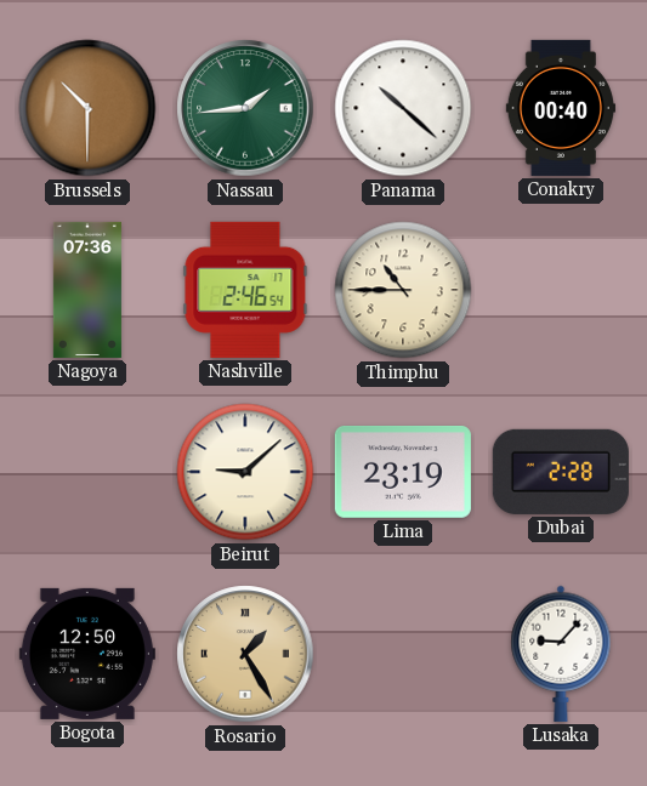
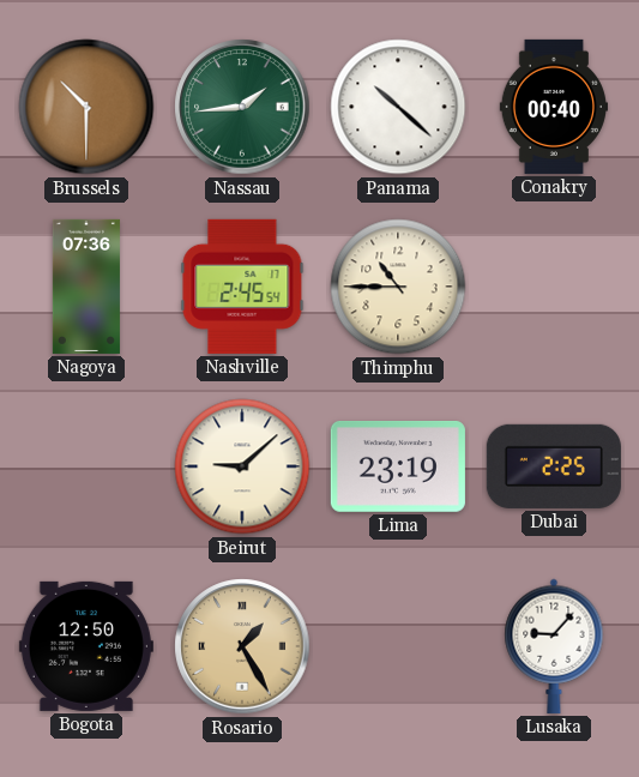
Nashville: 2:46 -> 2:45
Dubai: 2:28 -> 2:25
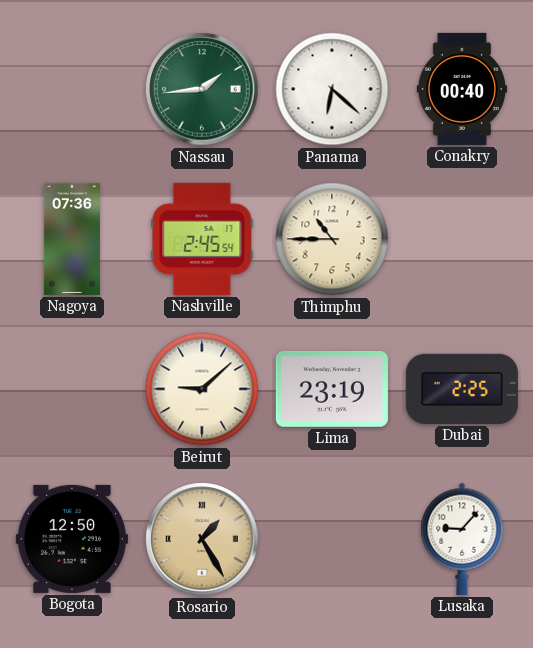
Brussels: 10:30 -> none
Panama: 10:22 -> 6:22
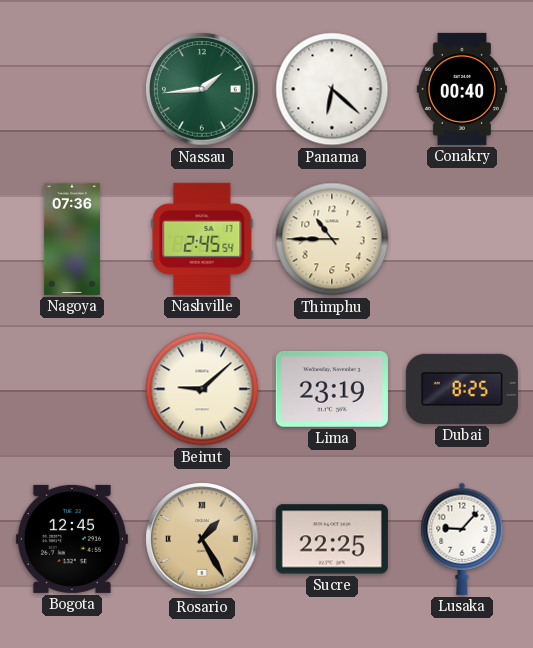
Dubai: 2:25 -> 8:25
Bogota: 12:50 -> 12:45
Sucre: none -> 22:25
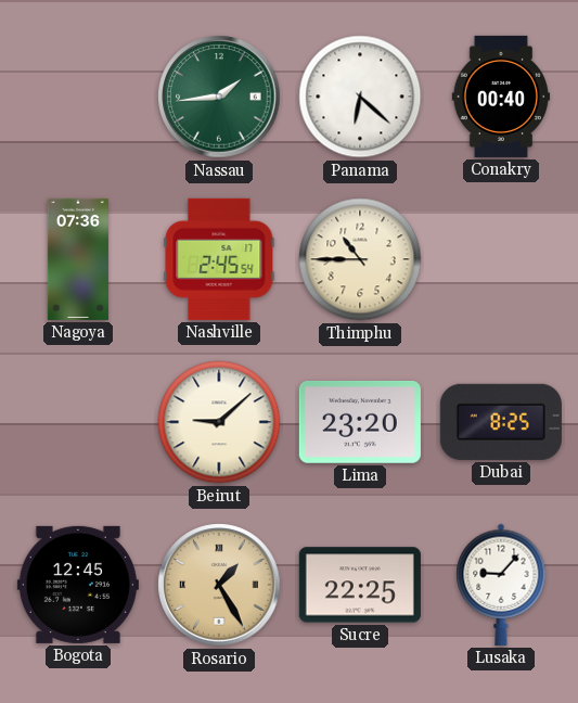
Lima: 23:19 -> 23:20
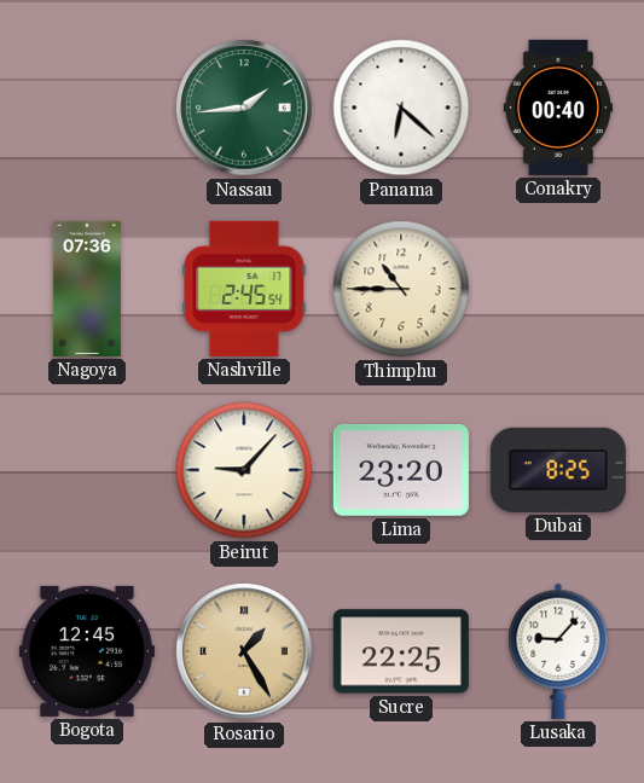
Beirut: 9:08 -> 9:07
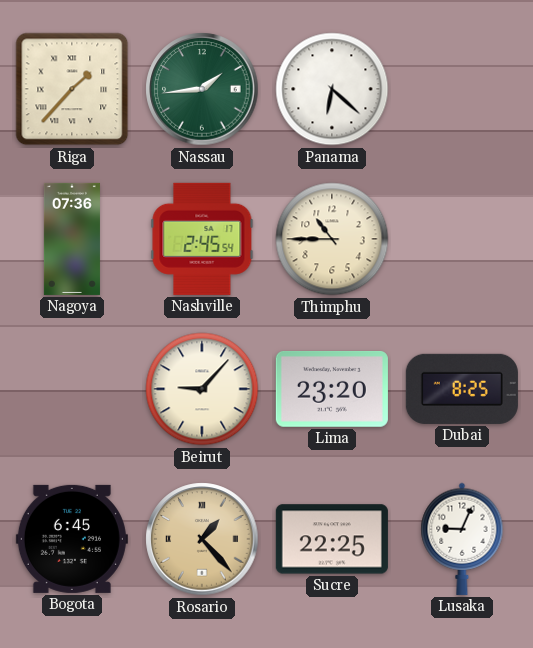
Riga: none -> 1:37
Conakry: 00:40 -> none
Bogota: 12:45 -> 6:45
Rosario: 1:25 -> 1:23
Lusaka: 9:07 -> 9:04
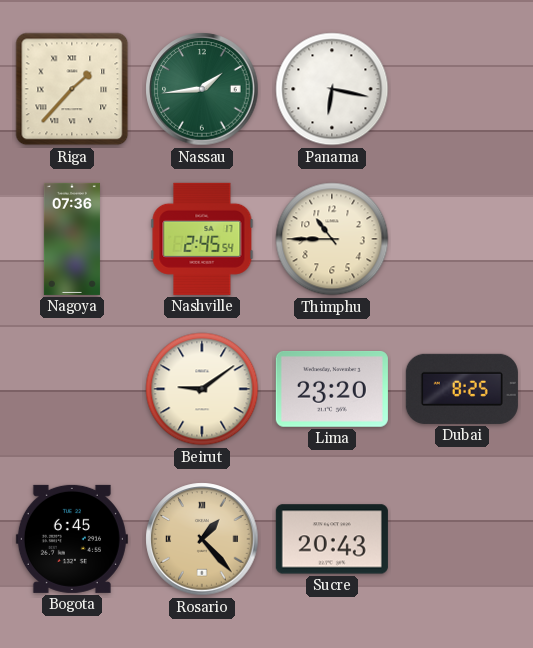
Panama: 6:22 -> 6:17
Beirut: 9:07 -> 9:09
Sucre: 22:25 -> 20:43
Lusaka: 9:04 -> none
